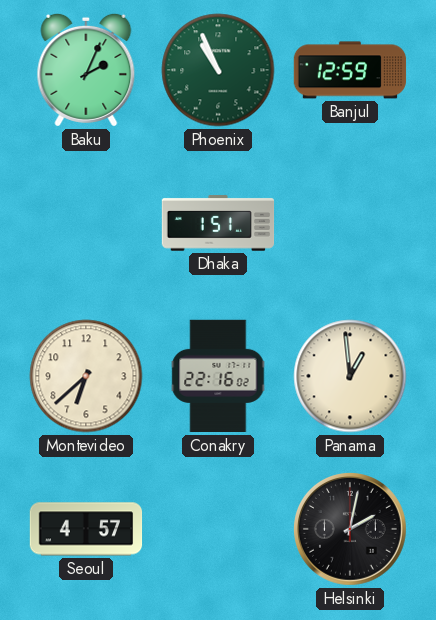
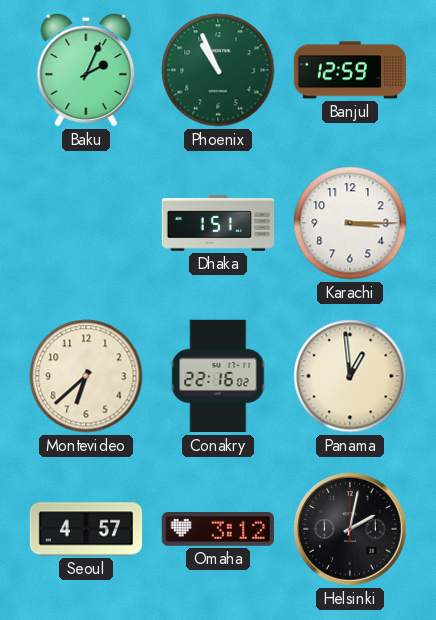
Karachi: none -> 3:15
Omaha: none -> 3:12
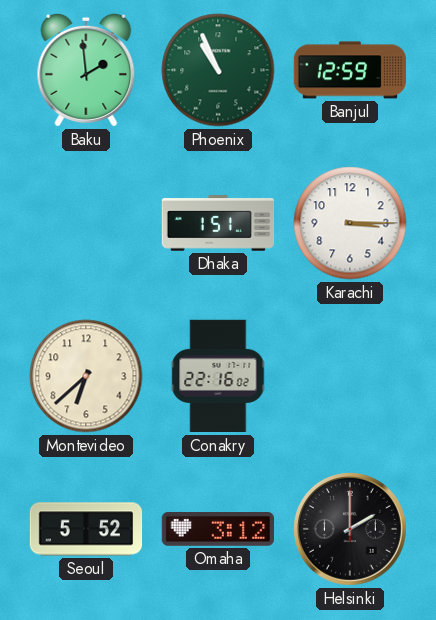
Baku: 2:04 -> 1:59
Panama: 12:59 -> none
Seoul: 4:57 -> 5:52
Helsinki: 2:02 -> 2:00
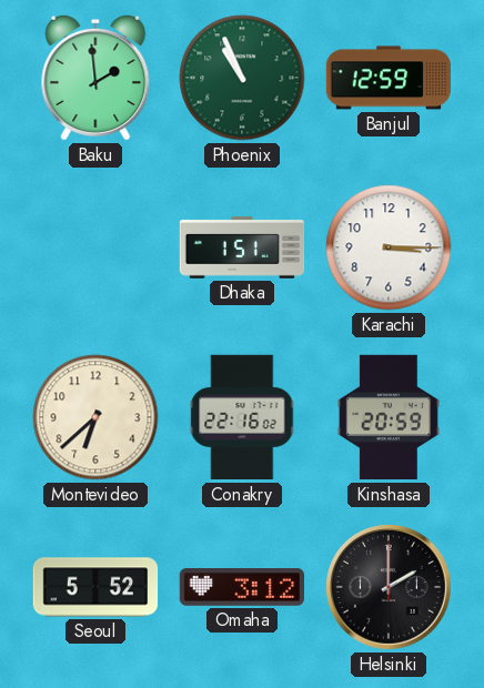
Kinshasa: none -> 20:59
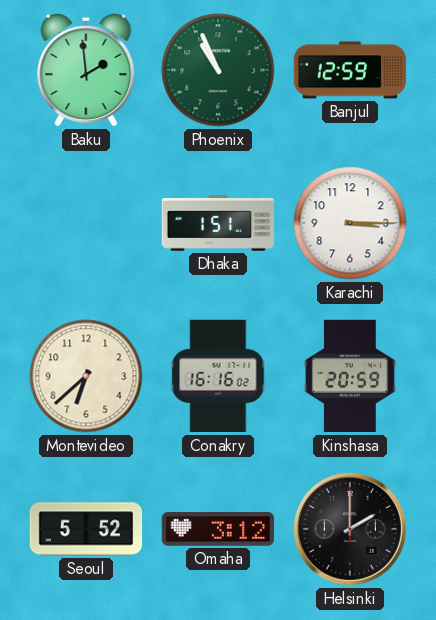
Conakry: 22:16 -> 16:16
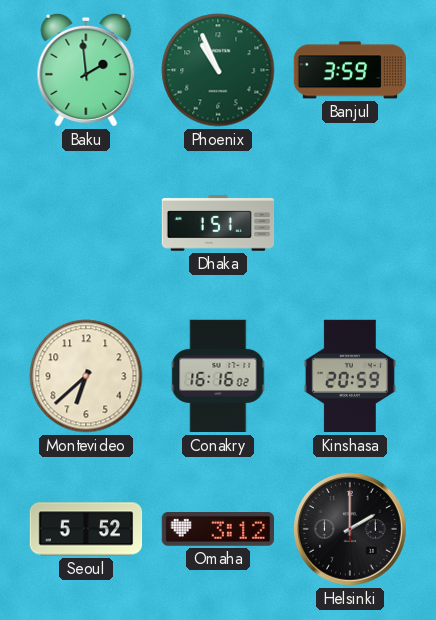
Banjul: 12:59 -> 3:59
Karachi: 3:15 -> none
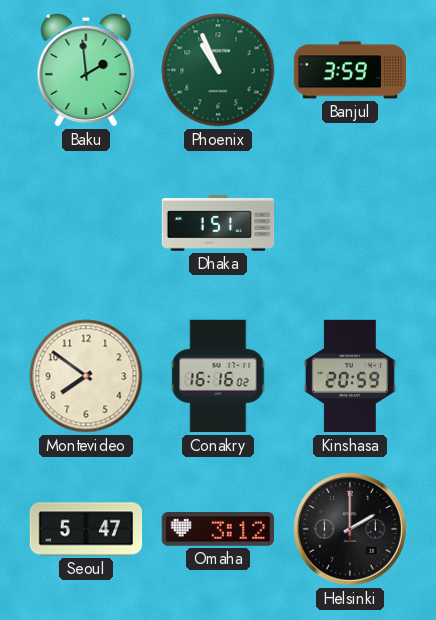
Montevideo: 6:38 -> 7:51
Seoul: 5:52 -> 5:47
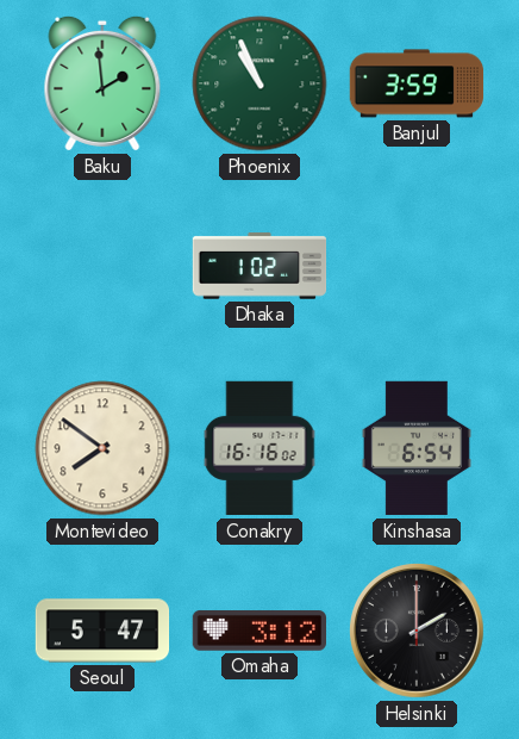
Dhaka: 1:51 -> 1:02
Kinshasa: 20:59 -> 6:54
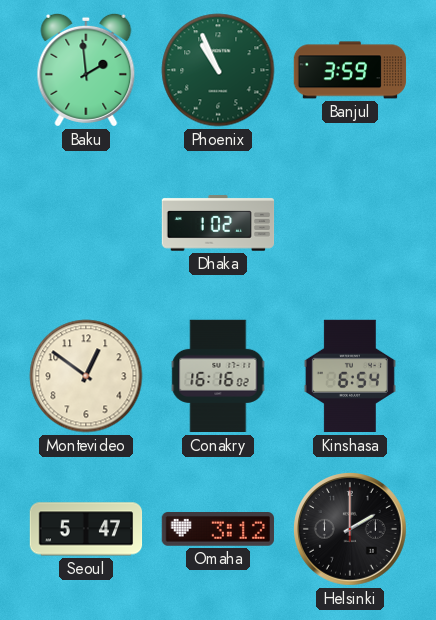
Montevideo: 7:51 -> 12:51
